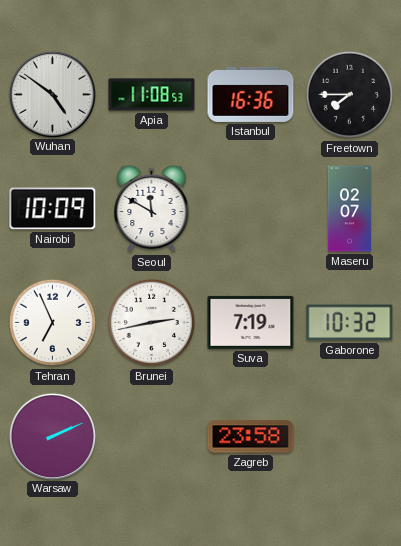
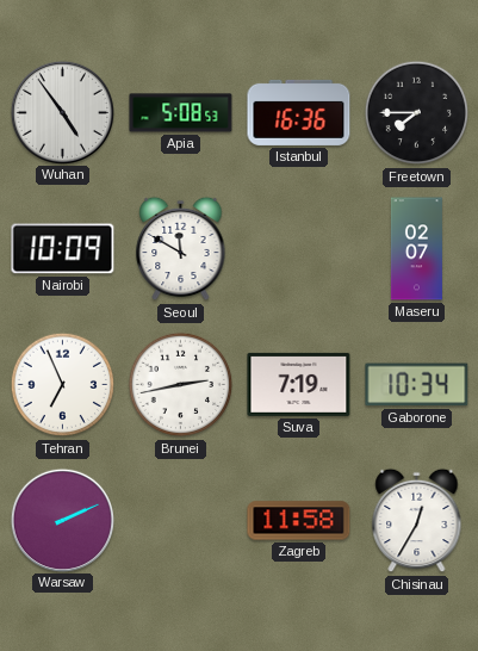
Wuhan: 4:51 -> 4:54
Apia: 11:08 -> 5:08
Gaborone: 10:32 -> 10:34
Zagreb: 23:58 -> 11:58
Chisinau: none -> 12:35
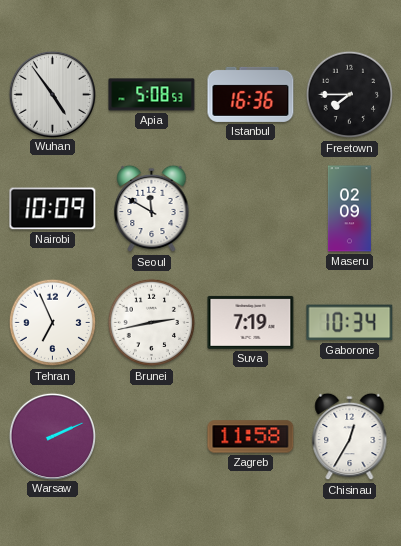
Maseru: 02:07 -> 02:09
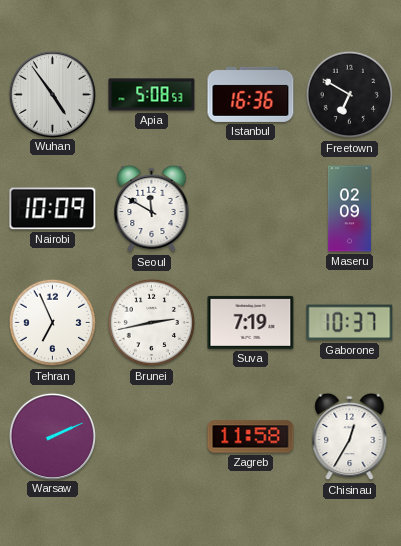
Freetown: 7:45 -> 6:50
Gaborone: 10:34 -> 10:37
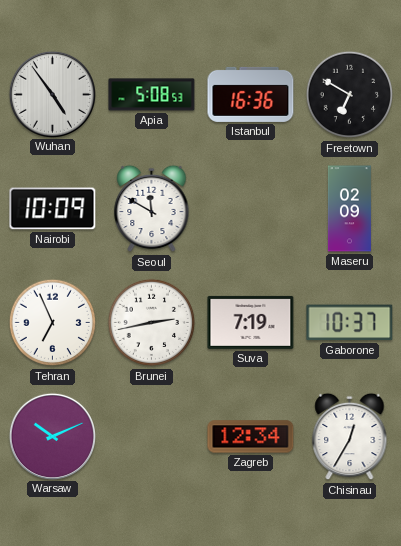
Warsaw: 2:11 -> 10:11
Zagreb: 11:58 -> 12:34
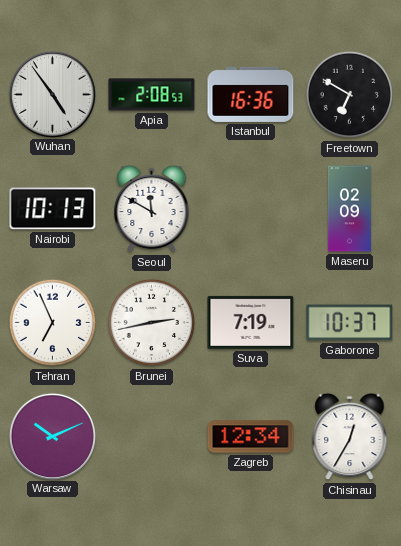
Apia: 5:08 -> 2:08
Nairobi: 10:09 -> 10:13
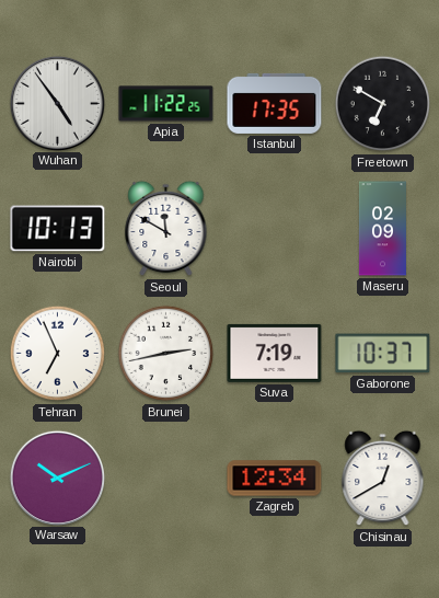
Apia: 2:08 -> 11:22
Istanbul: 16:36 -> 17:35
Chisinau: 12:35 -> 12:40
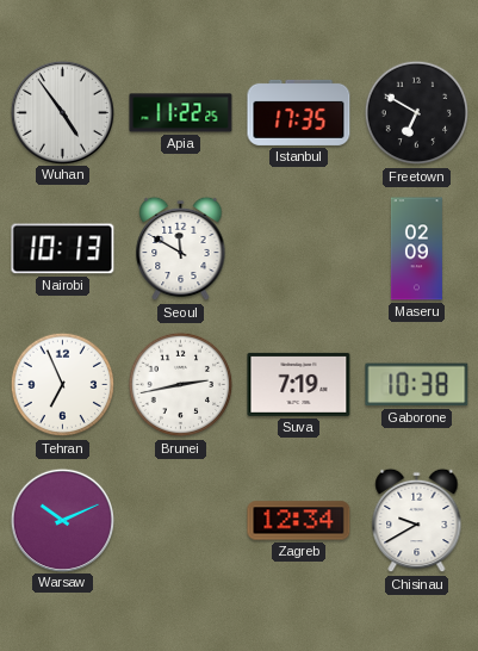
Gaborone: 10:37 -> 10:38
Chisinau: 12:40 -> 9:40
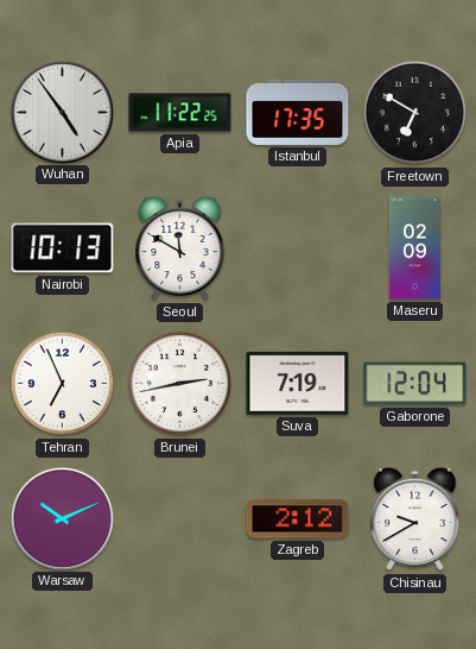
Gaborone: 10:38 -> 12:04
Zagreb: 12:34 -> 2:12
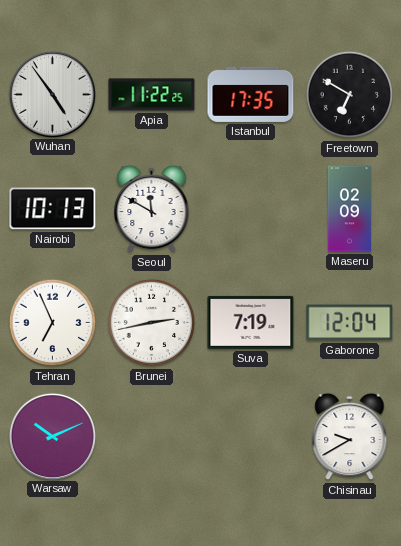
Zagreb: 2:12 -> none
